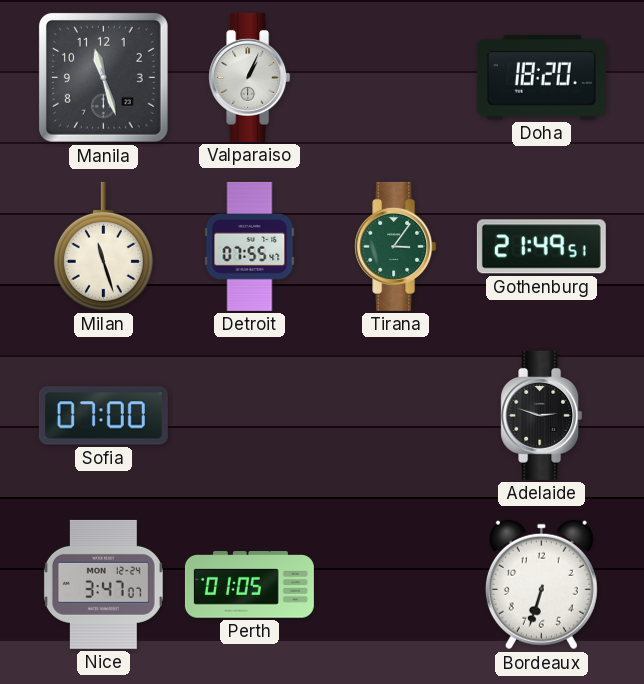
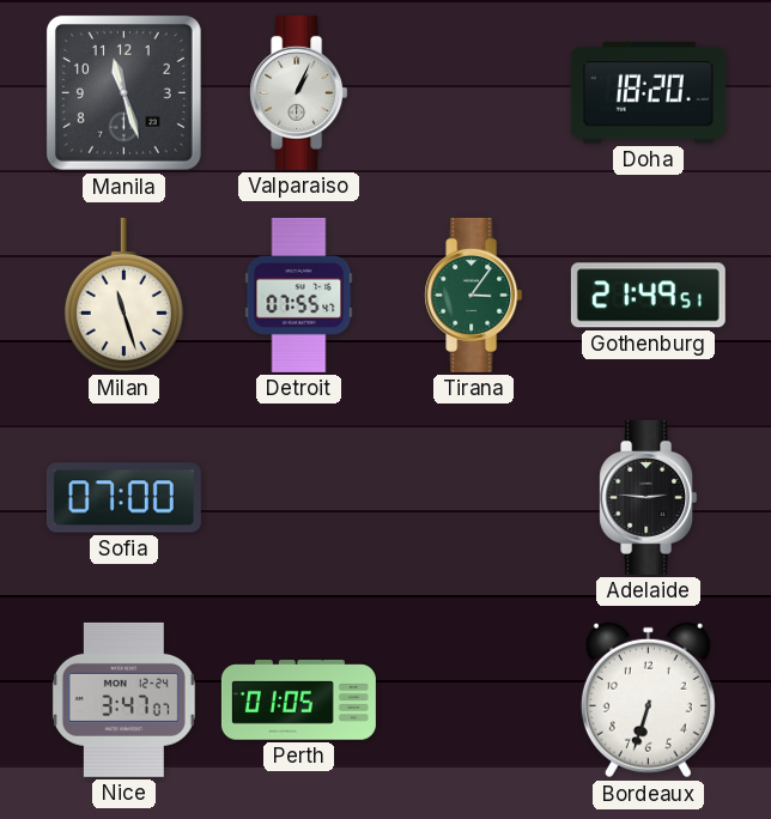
Adelaide: 2:48 -> 2:46
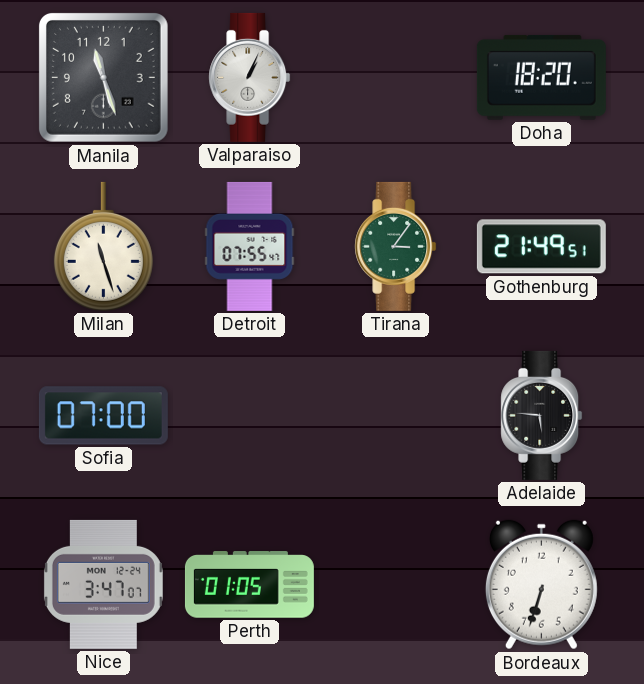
Adelaide: 2:46 -> 5:46
